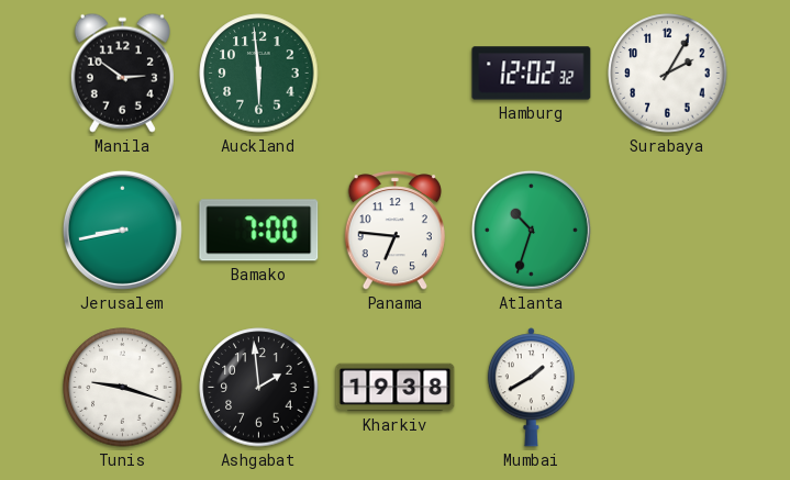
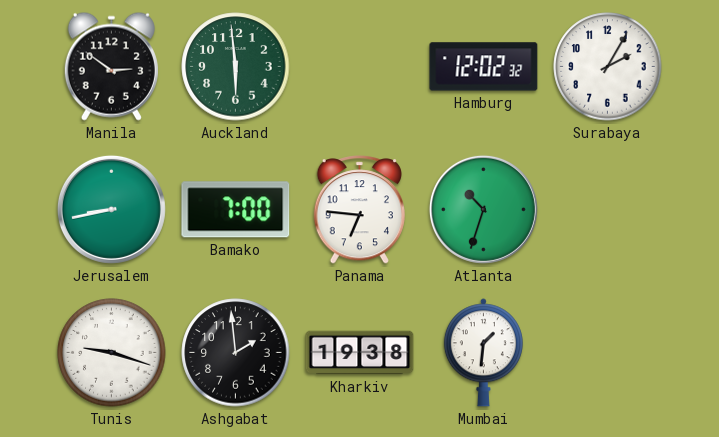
Mumbai: 1:40 -> 1:31
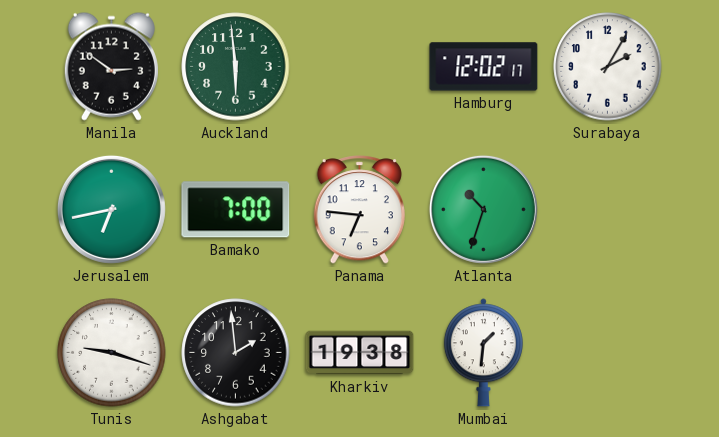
Hamburg: 12:02:32 -> 12:02:17
Jerusalem: 8:43 -> 6:43
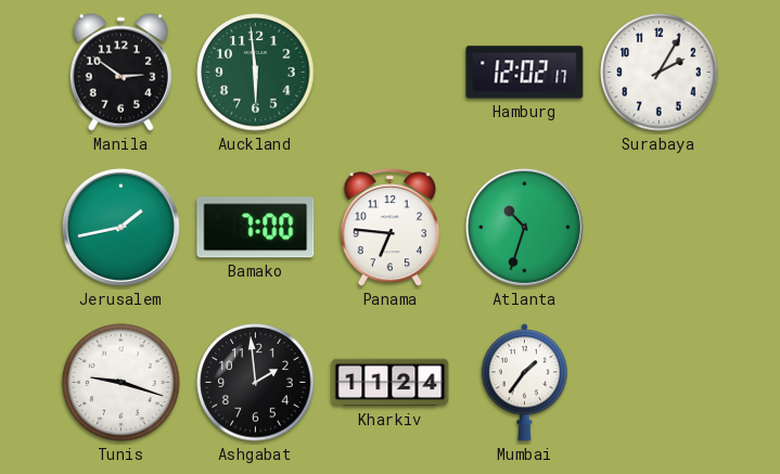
Jerusalem: 6:43 -> 1:43
Kharkiv: 19:38 -> 11:24
Mumbai: 1:31 -> 1:36
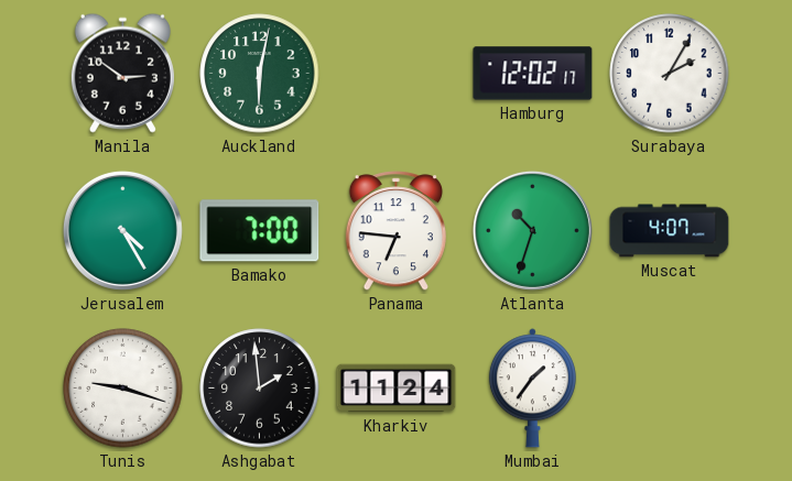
Auckland: 5:59 -> 6:02
Jerusalem: 1:43 -> 4:25
Muscat: none -> 4:07
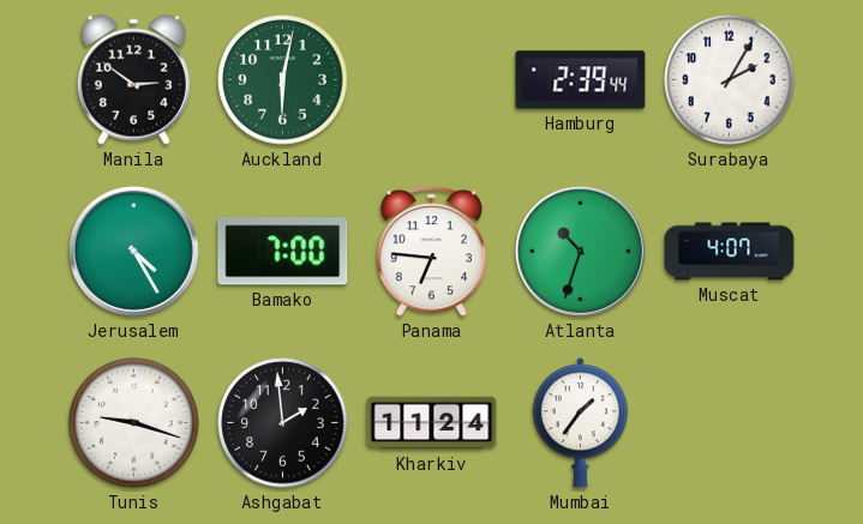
Hamburg: 12:02 -> 2:39
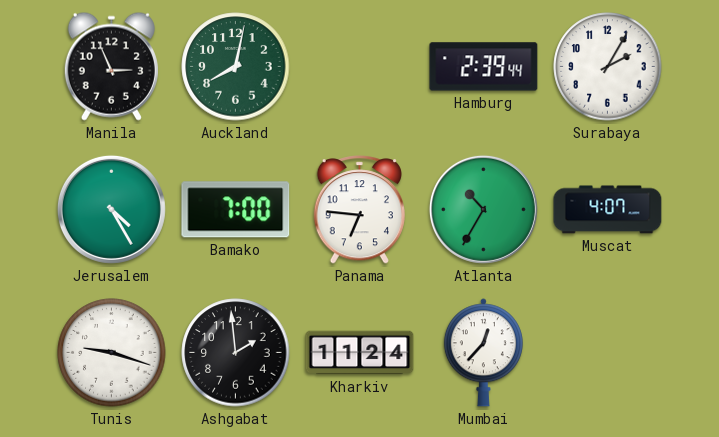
Manila: 2:51 -> 2:56
Auckland: 6:02 -> 8:02
Atlanta: 10:33 -> 10:35
Mumbai: 1:36 -> 12:37
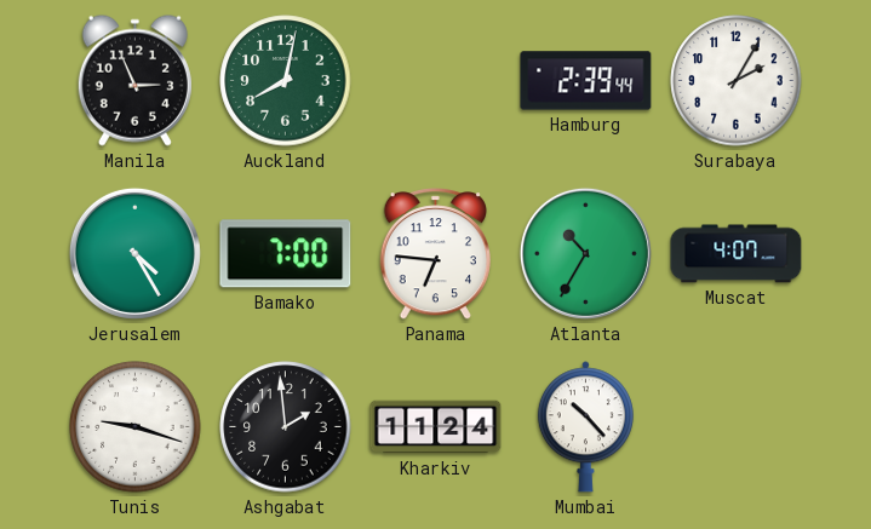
Mumbai: 12:37 -> 10:23
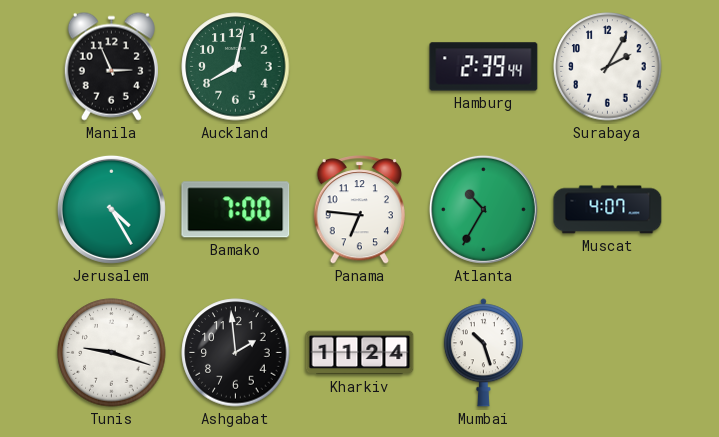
Mumbai: 10:23 -> 10:27
